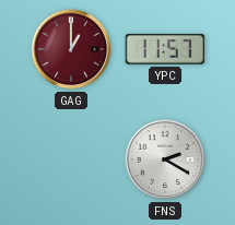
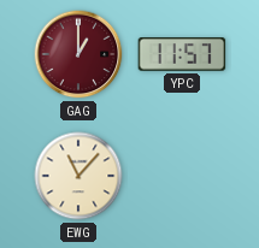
EWG: none -> 11:07
FNS: 2:20 -> none
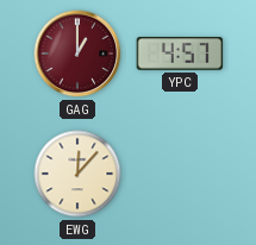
YPC: 11:57 -> 4:57
EWG: 11:07 -> 12:07
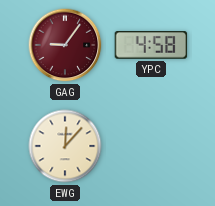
GAG: 1:00 -> 9:06
YPC: 4:57 -> 4:58
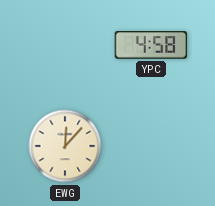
GAG: 9:06 -> none
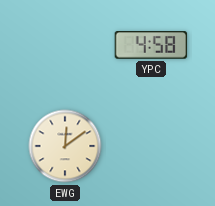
EWG: 12:07 -> 12:09
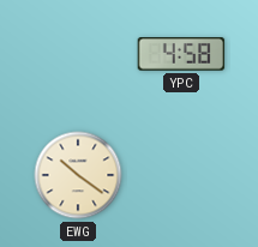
EWG: 12:09 -> 10:21
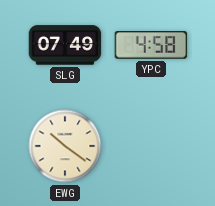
SLG: none -> 07:49
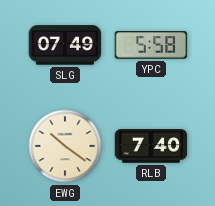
YPC: 4:58 -> 5:58
RLB: none -> 7:40
